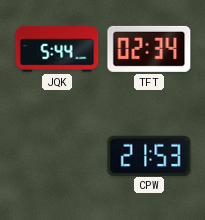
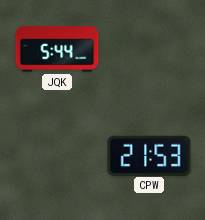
TFT: 02:34 -> none
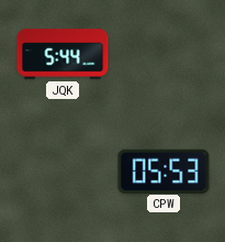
CPW: 21:53 -> 05:53
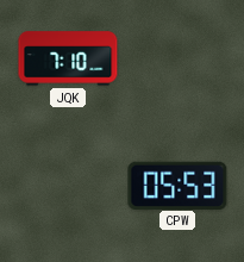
JQK: 5:44 -> 7:10
